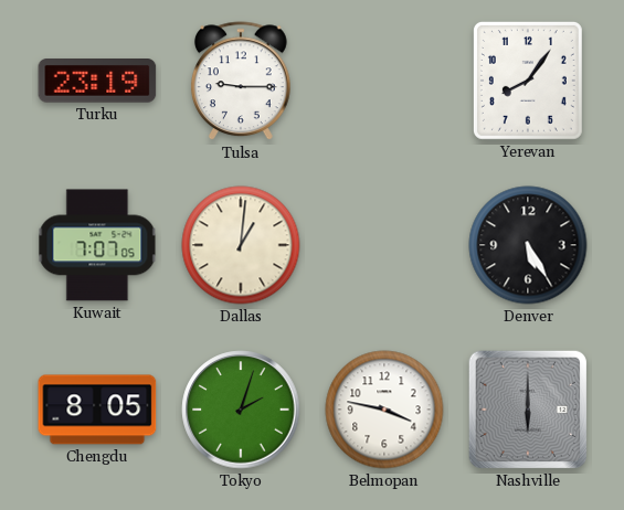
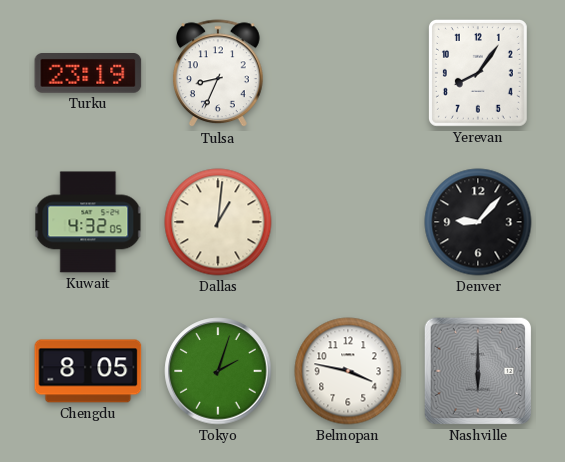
Tulsa: 9:15 -> 8:34
Kuwait: 7:07 -> 4:32
Denver: 5:25 -> 9:07
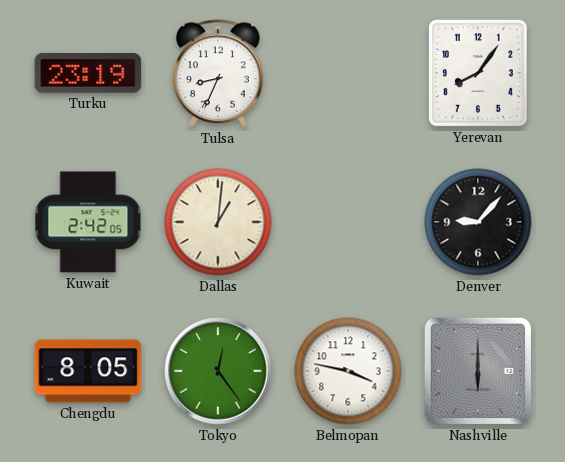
Kuwait: 4:32 -> 2:42
Tokyo: 2:03 -> 12:24
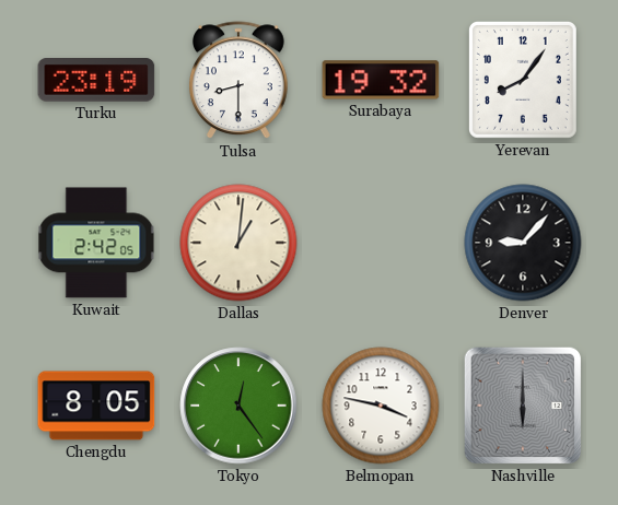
Tulsa: 8:34 -> 8:30
Surabaya: none -> 19:32
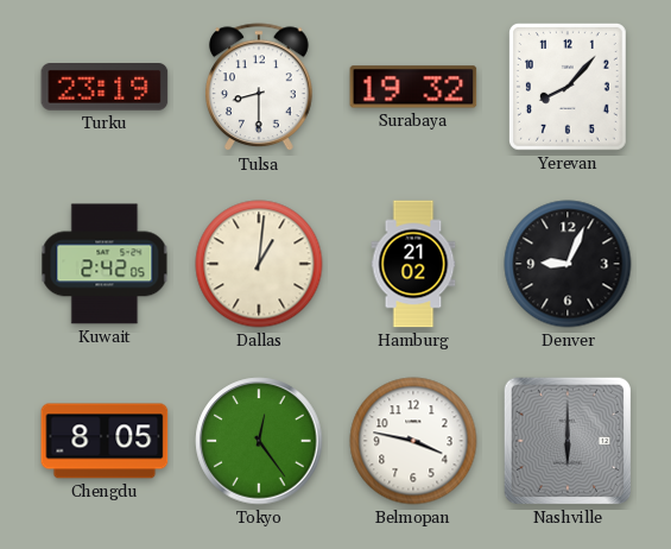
Yerevan: 8:06 -> 8:07
Hamburg: none -> 21:02
Denver: 9:07 -> 9:04
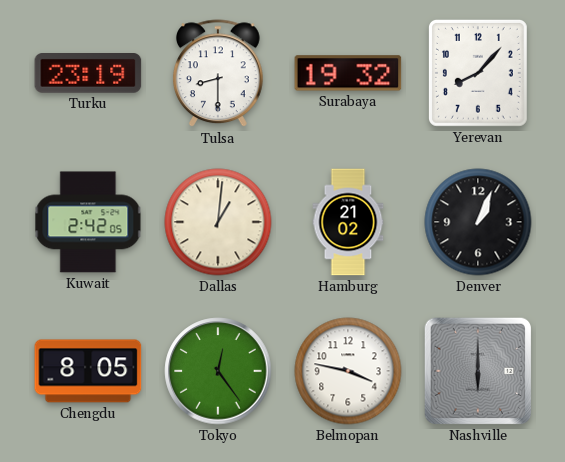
Denver: 9:04 -> 1:04
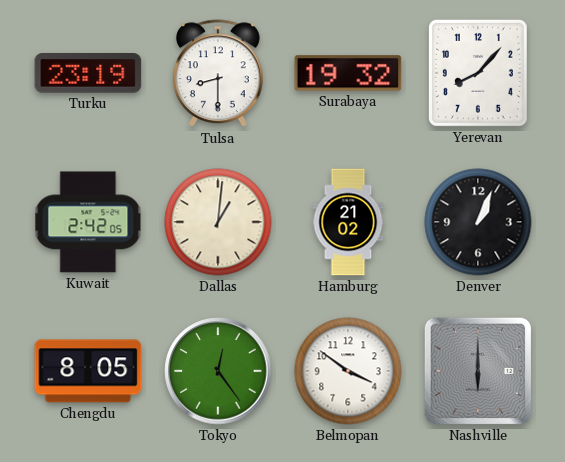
Belmopan: 3:47 -> 3:51
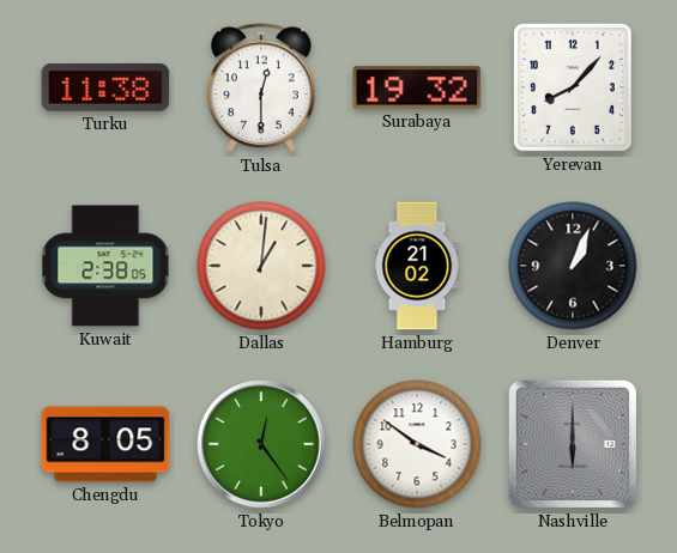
Turku: 23:19 -> 11:38
Tulsa: 8:30 -> 12:30
Kuwait: 2:42 -> 2:38
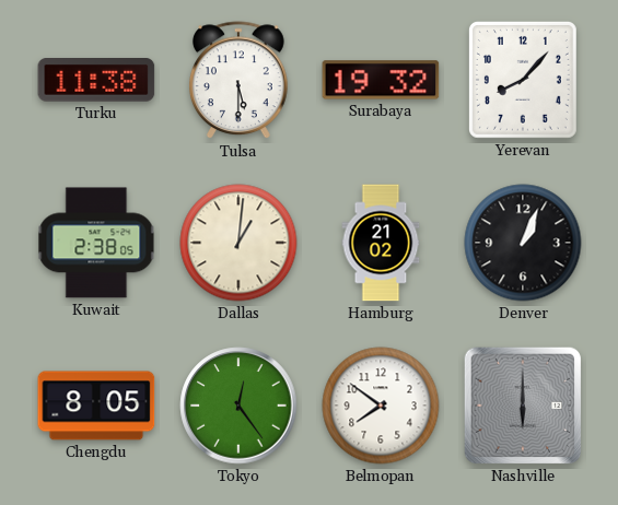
Tulsa: 12:30 -> 5:30
Belmopan: 3:51 -> 7:51
